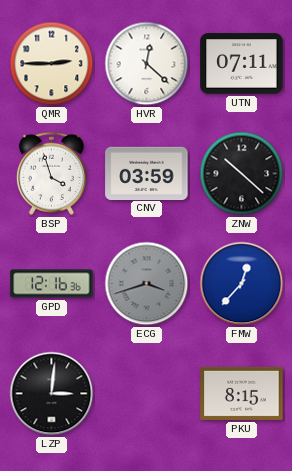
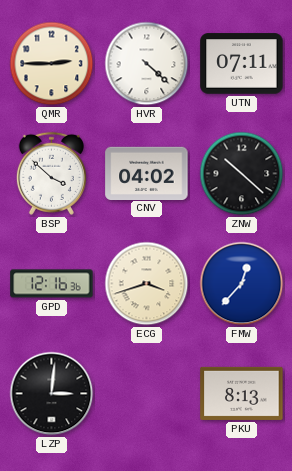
HVR: 12:22 -> 4:22
BSP: 3:57 -> 3:52
CNV: 03:59 -> 04:02
ECG dial: grey -> cream
PKU: 8:15 -> 8:13
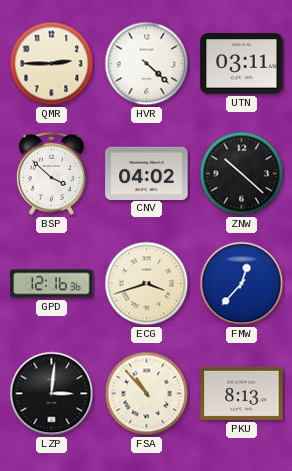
UTN: 07:11 -> 03:11
FSA: none -> 10:53
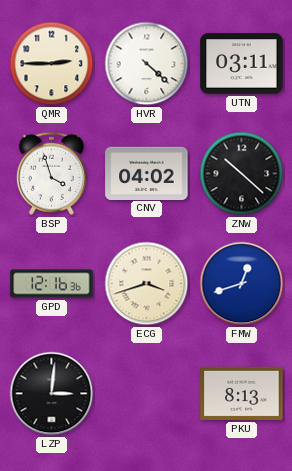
BSP: 3:52 -> 3:57
FMW: 12:37 -> 12:42
FSA: 10:53 -> none
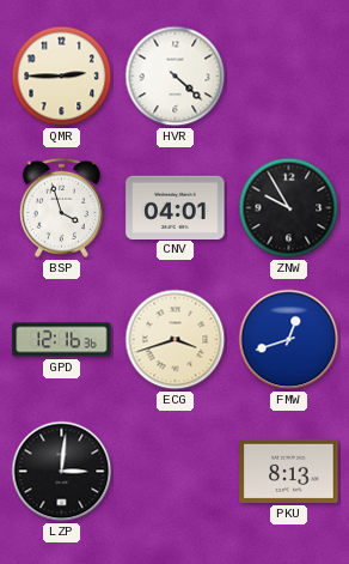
UTN: 03:11 -> none
CNV: 04:02 -> 04:01
ZNW: 10:22 -> 9:55
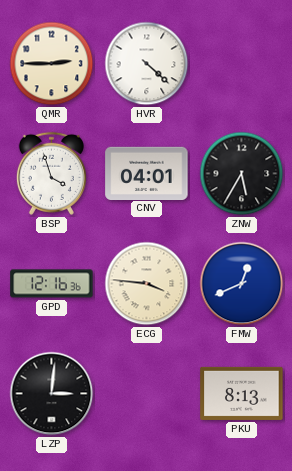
ZNW: 9:55 -> 5:35
ECG: 3:42 -> 3:46
FMW: 12:42 -> 12:41
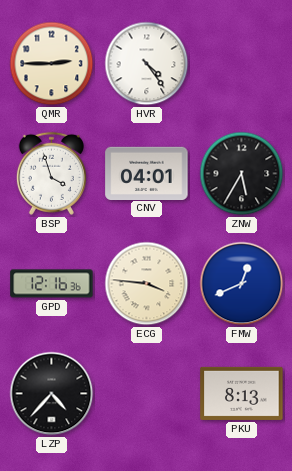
HVR: 4:22 -> 4:24
LZP: 3:01 -> 4:37
